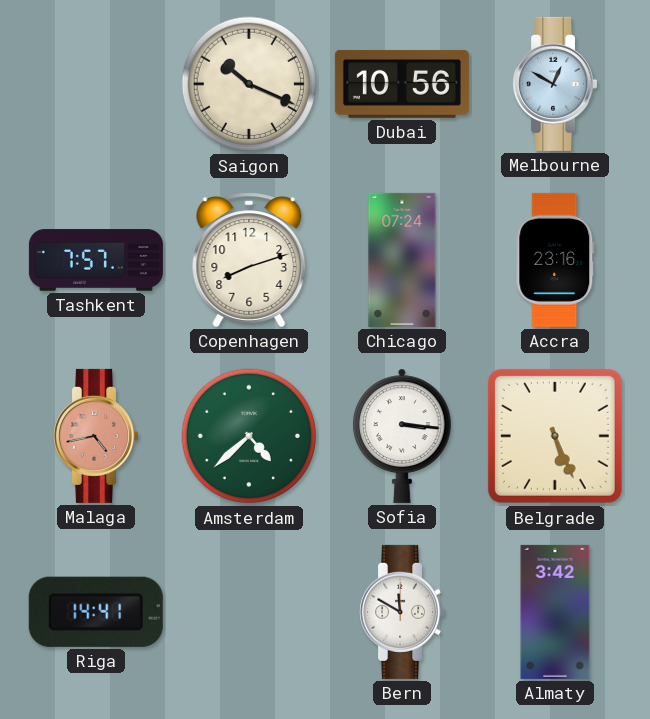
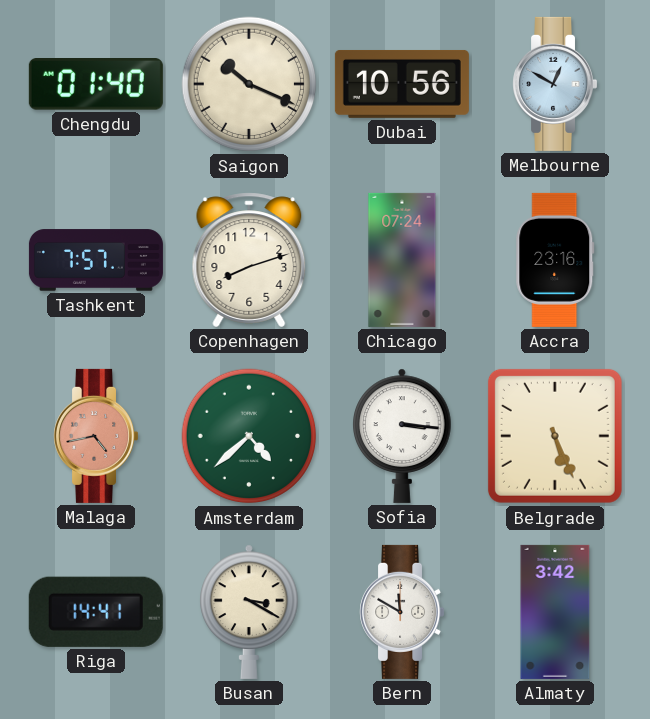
Chengdu: none -> 01:40
Busan: none -> 3:20
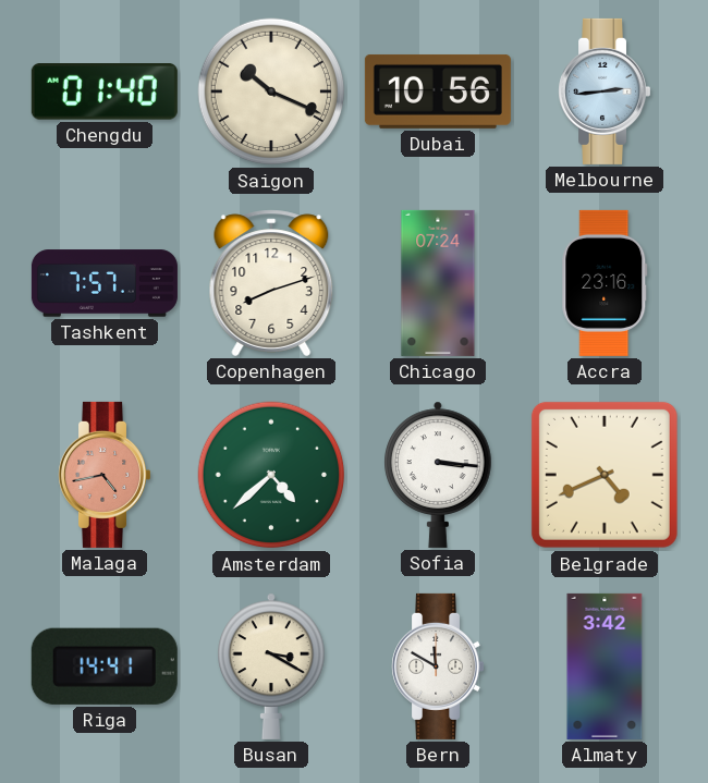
Melbourne: 12:50 -> 2:44
Belgrade: 5:26 -> 4:41
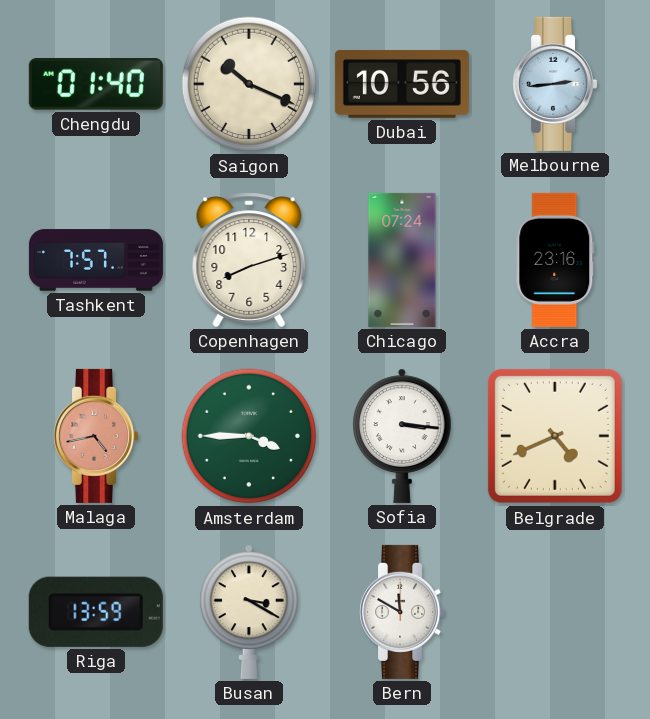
Amsterdam: 4:38 -> 3:45
Riga: 14:41 -> 13:59
Almaty: 3:42 -> none
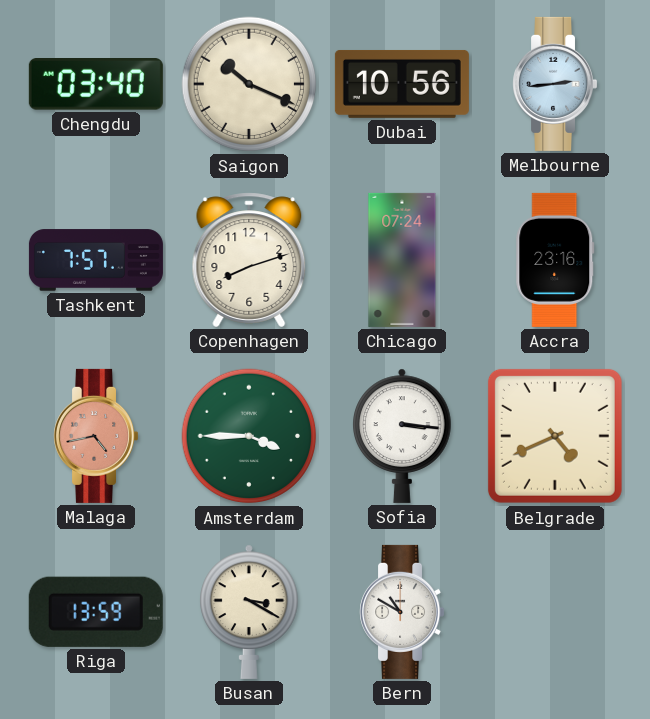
Chengdu: 01:40 -> 03:40
Bern: 11:50 -> 10:50
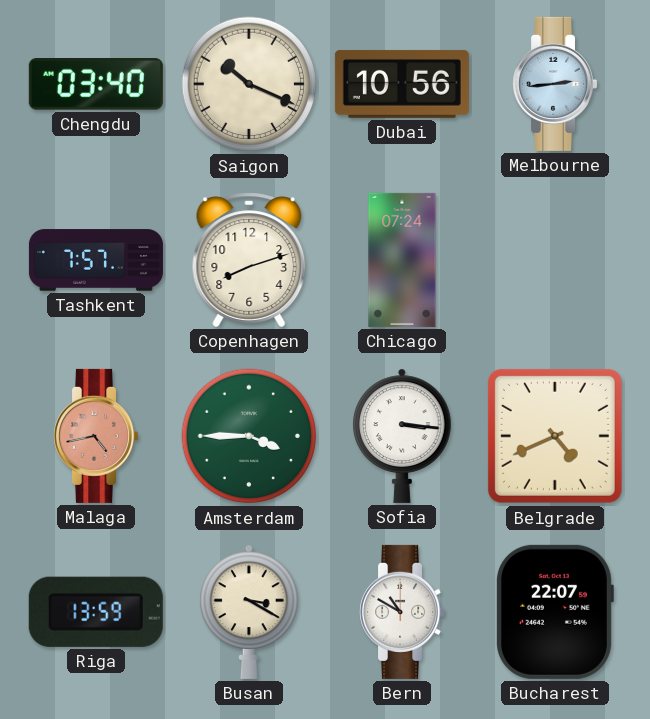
Accra: 23:16 -> none
Bucharest: none -> 22:07
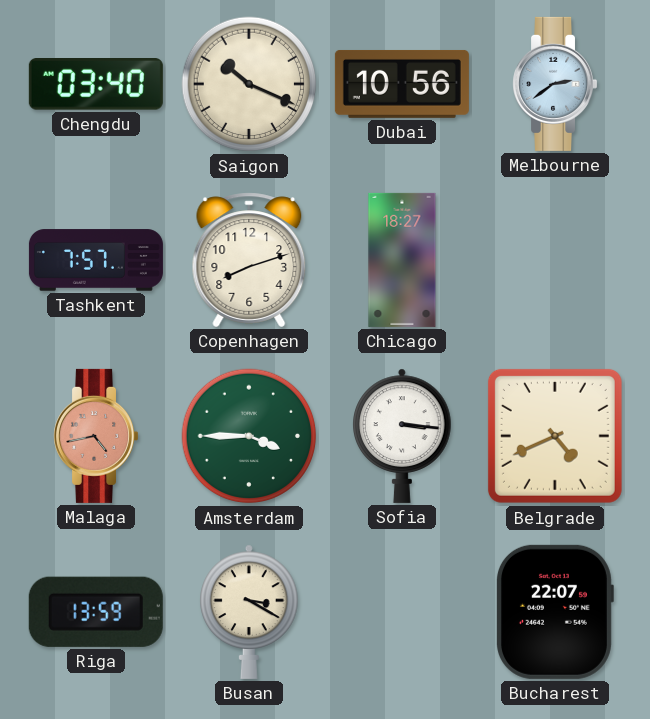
Melbourne: 2:44 -> 2:39
Chicago: 07:24 -> 18:27
Bern: 10:50 -> none
